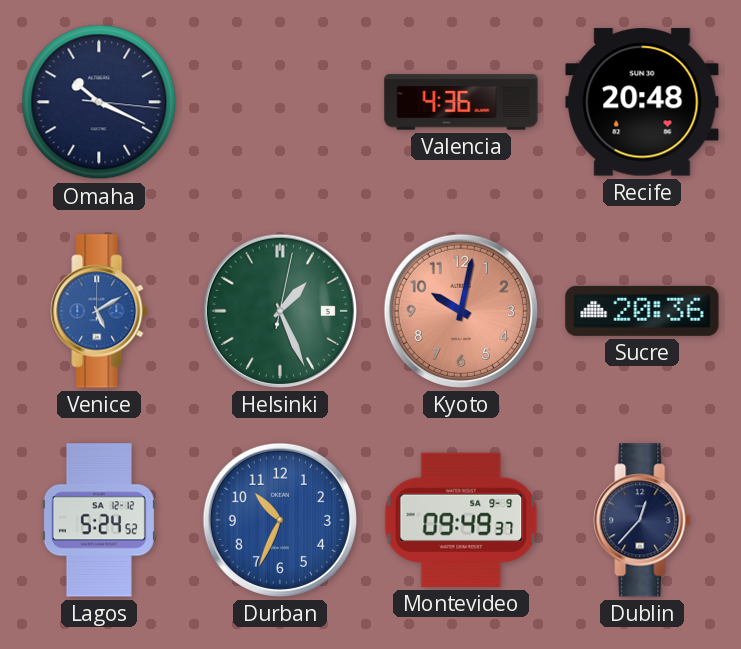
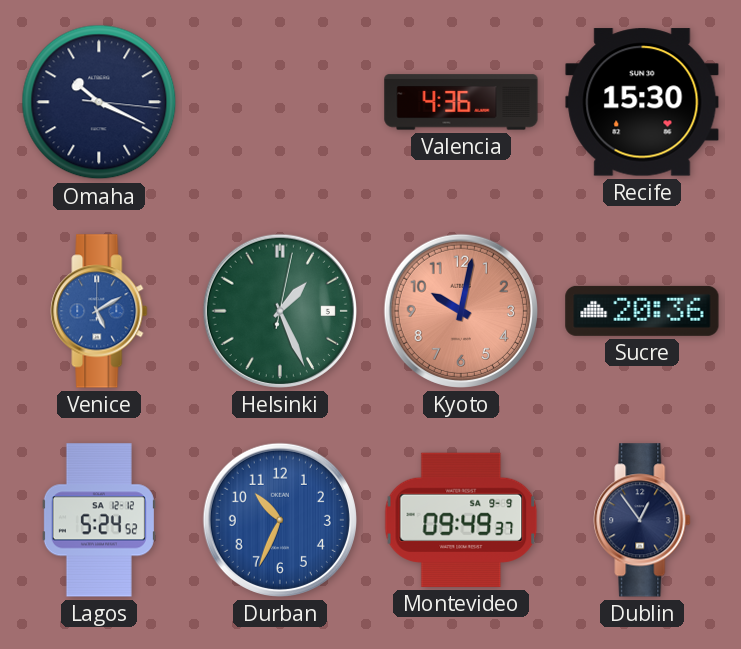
Recife: 20:48 -> 15:30
Dublin: 12:37 -> 12:54
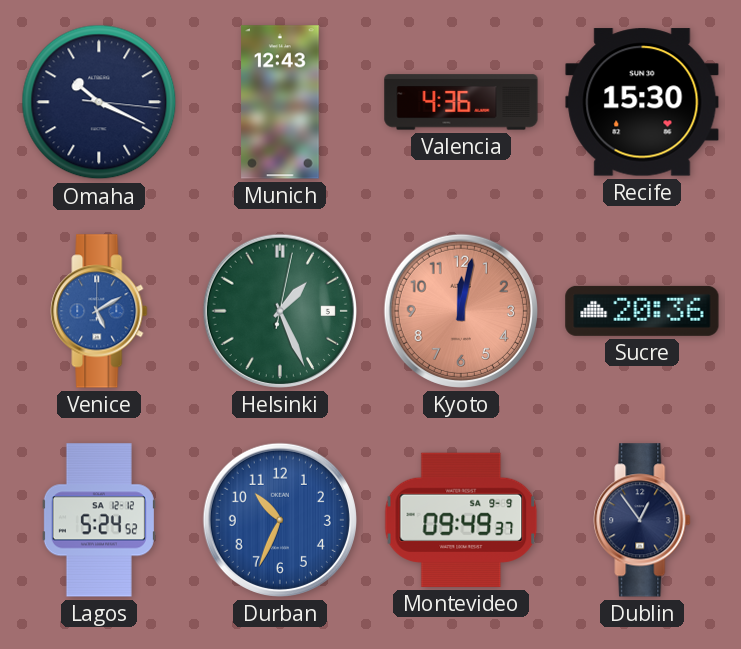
Munich: none -> 12:43
Kyoto: 10:02 -> 12:02
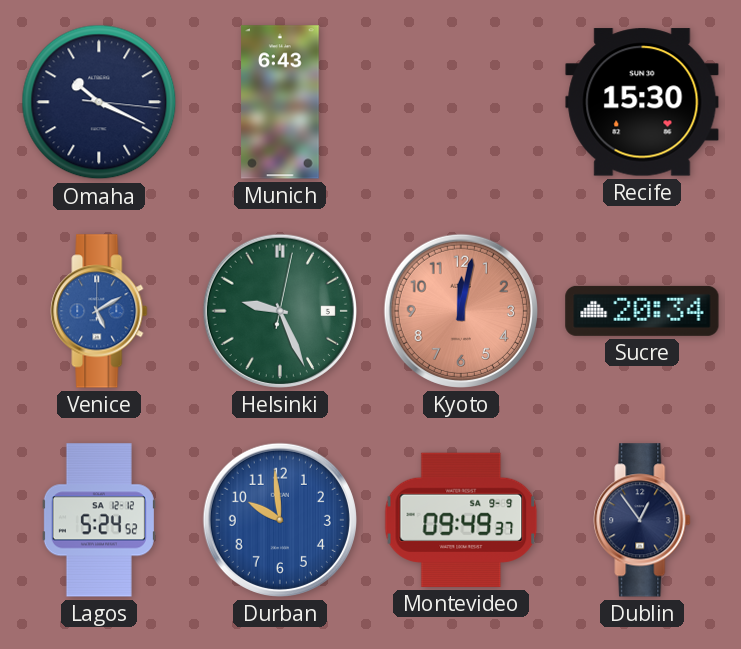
Munich: 12:43 -> 6:43
Valencia: 4:36 -> none
Helsinki: 1:26 -> 9:26
Sucre: 20:36 -> 20:34
Durban: 10:34 -> 9:59
